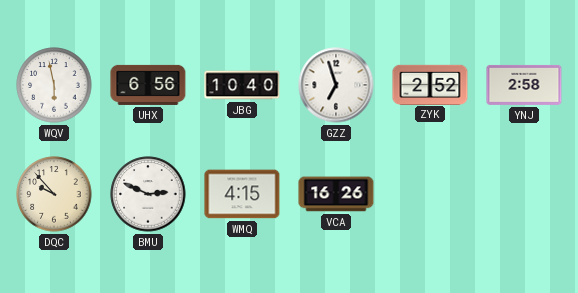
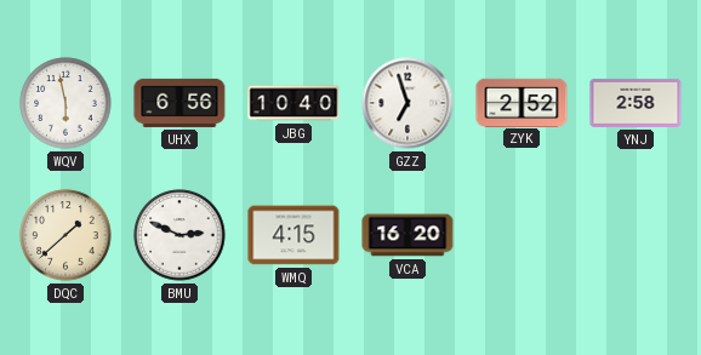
DQC: 9:53 -> 1:38
VCA: 16:26 -> 16:20
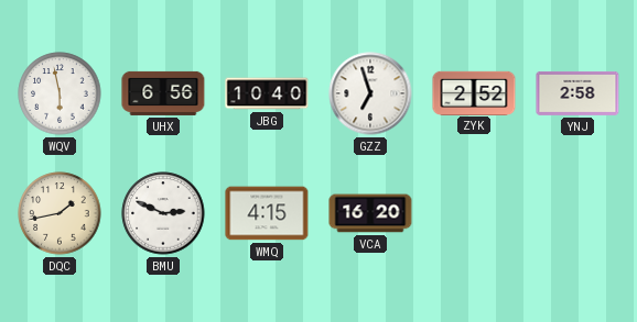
DQC: 1:38 -> 1:43
